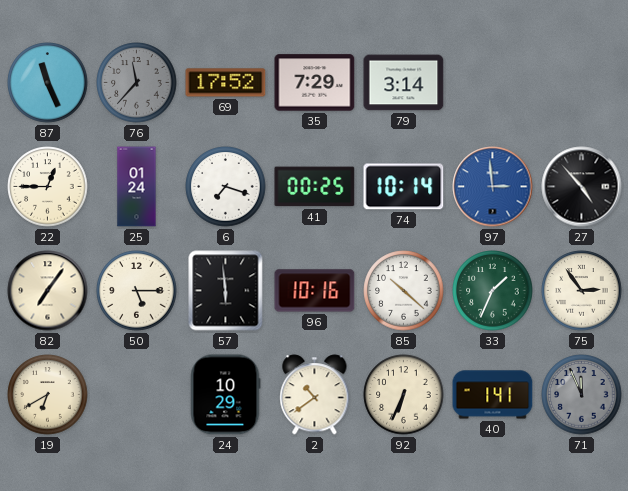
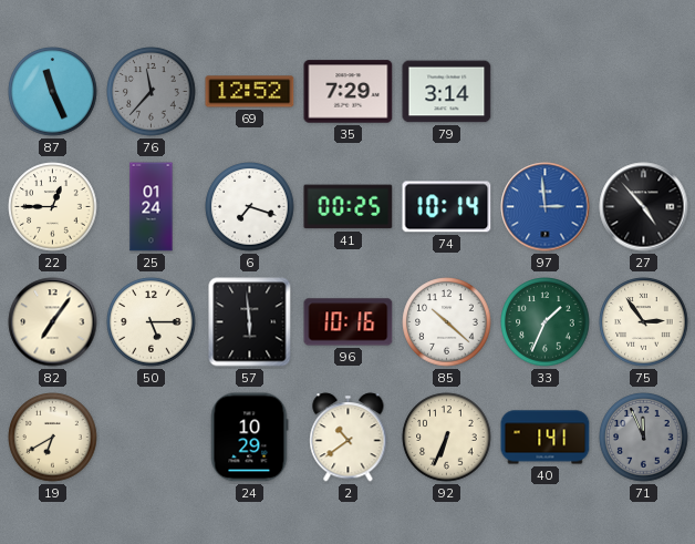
69: 17:52 -> 12:52
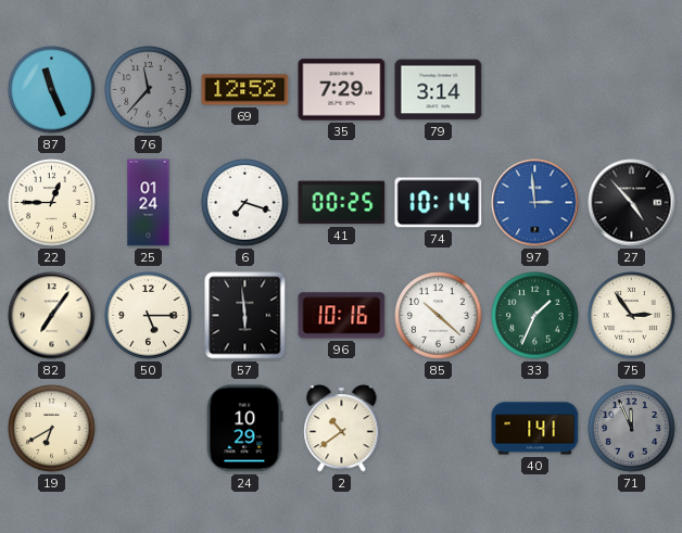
92: 6:34 -> none
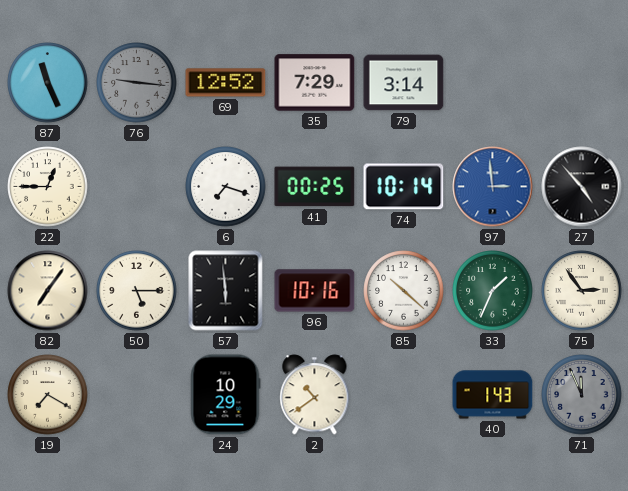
76: 11:37 -> 9:16
25: 01:24 -> none
19: 6:40 -> 7:20
40: 1:41 -> 1:43
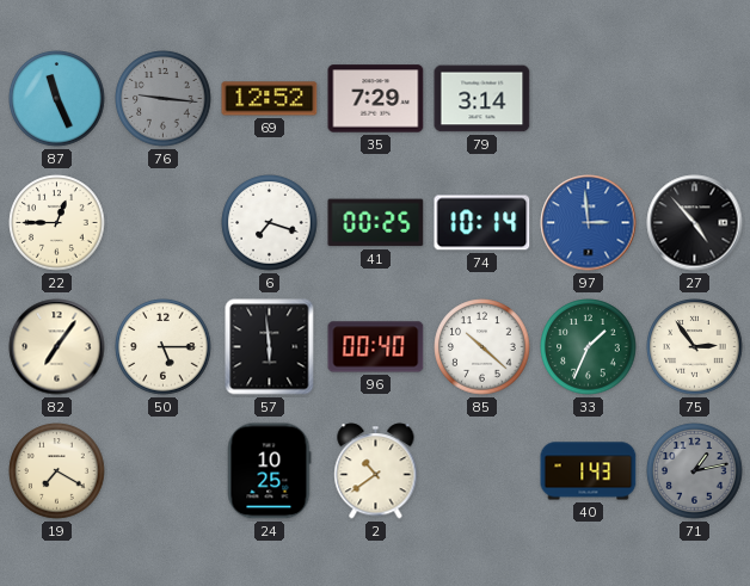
96: 10:16 -> 00:40
24: 10:29 -> 10:25
71: 11:56 -> 1:13
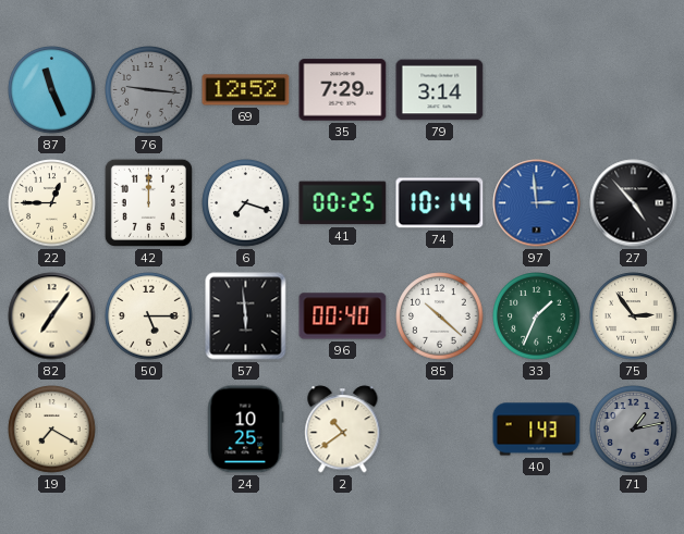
42: none -> 12:00
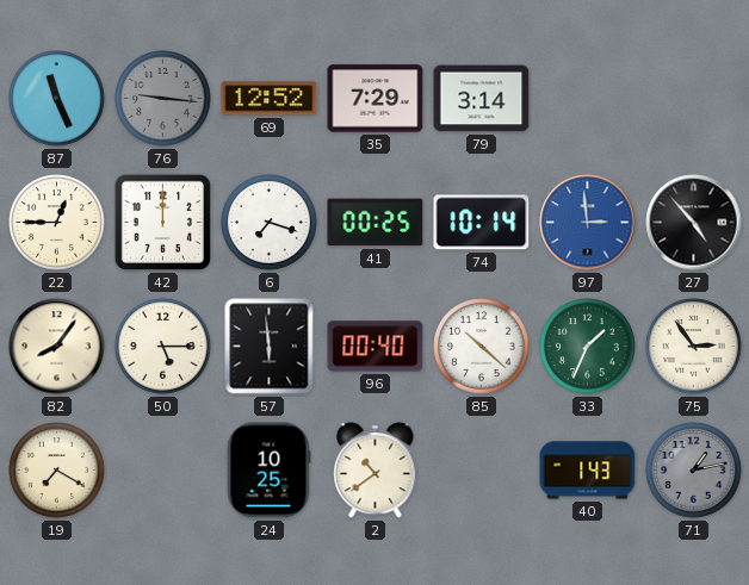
82: 7:06 -> 8:06
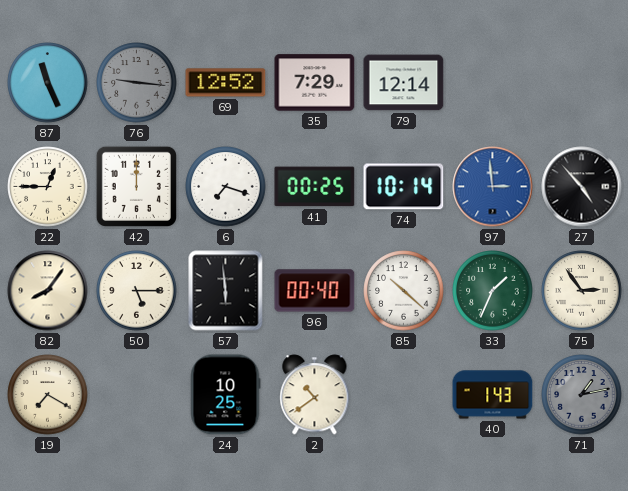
79: 3:14 -> 12:14
